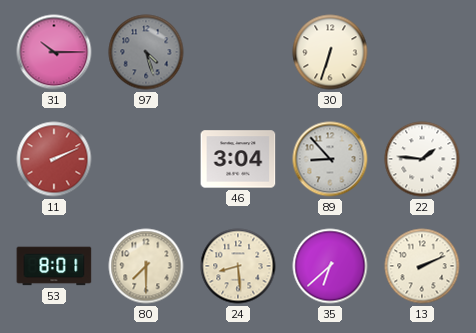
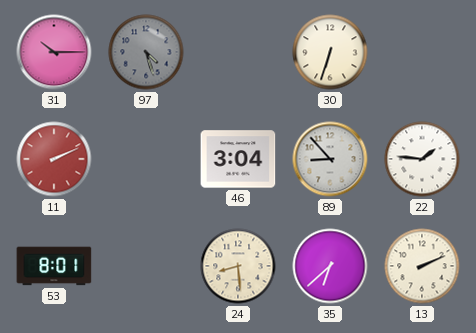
80: 7:30 -> none
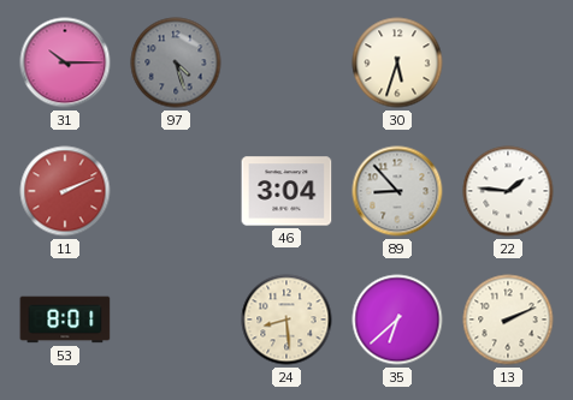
30: 6:33 -> 5:33
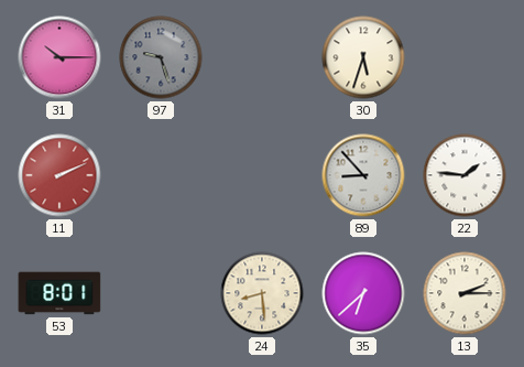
97: 4:27 -> 9:27
46: 3:04 -> none
13: 2:11 -> 2:15
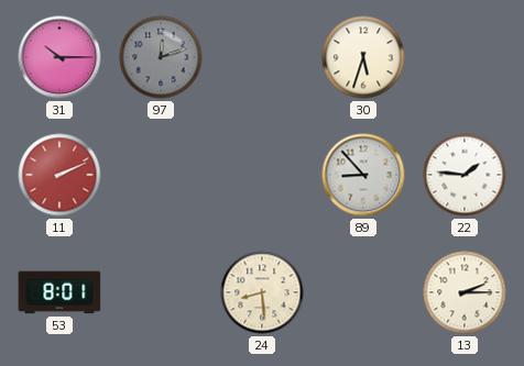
97: 9:27 -> 12:12
35: 6:38 -> none
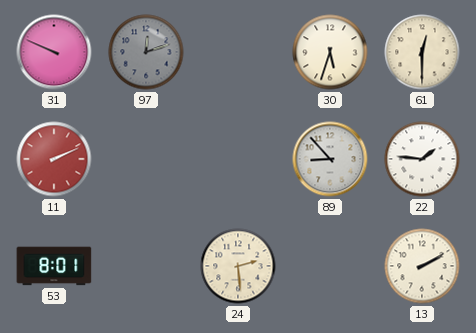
31: 10:15 -> 9:49
61: none -> 12:30
24: 8:29 -> 2:29
13: 2:15 -> 2:10
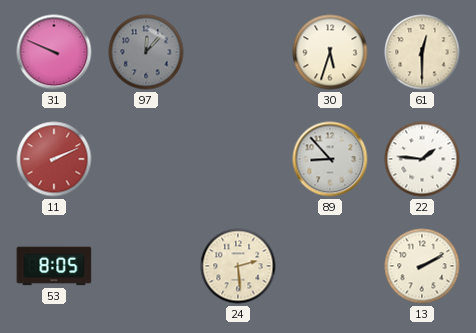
97: 12:12 -> 12:07
53: 8:01 -> 8:05
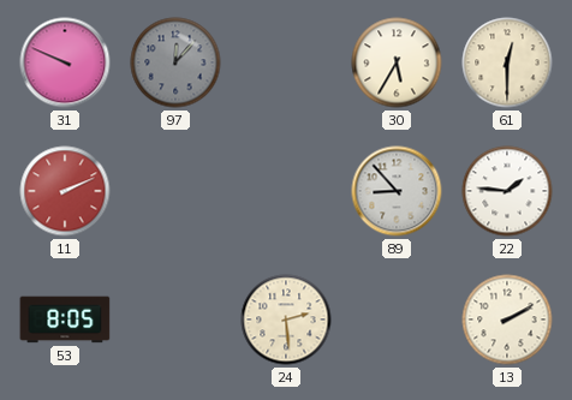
30: 5:33 -> 5:35
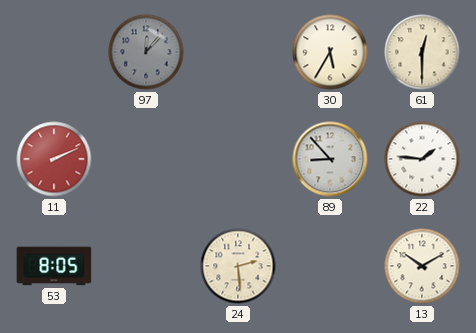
31: 9:49 -> none
13: 2:10 -> 10:10
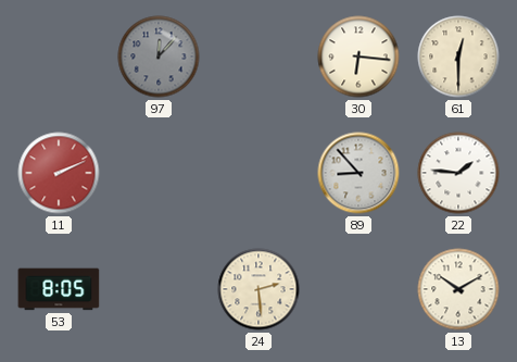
30: 5:35 -> 6:16
